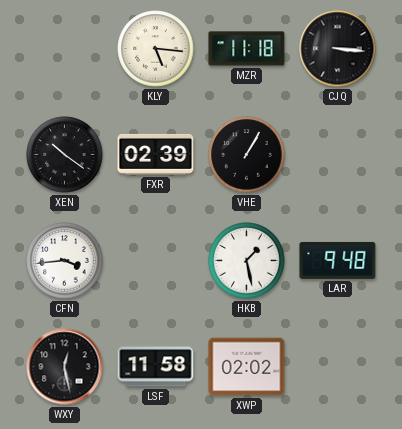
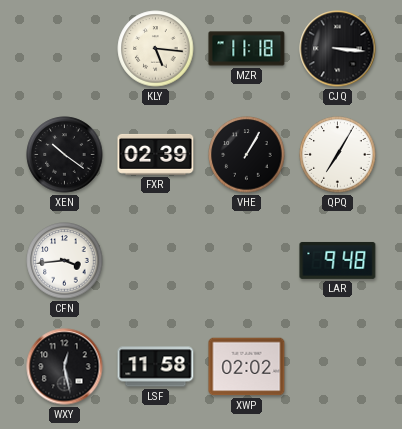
QPQ: none -> 7:05
HKB: 1:28 -> none
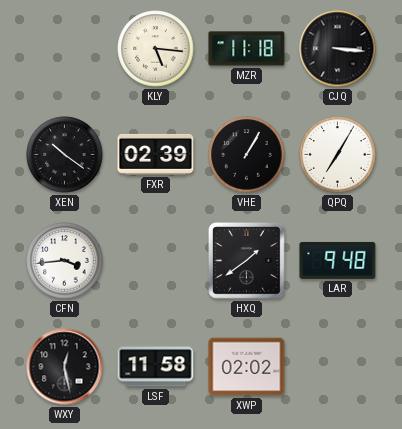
HXQ: none -> 1:39
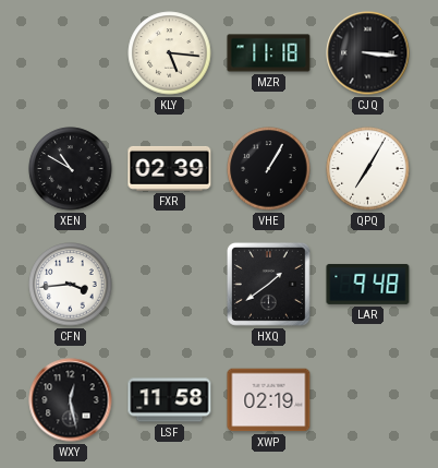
XEN: 10:21 -> 10:50
XWP: 02:02 -> 02:19
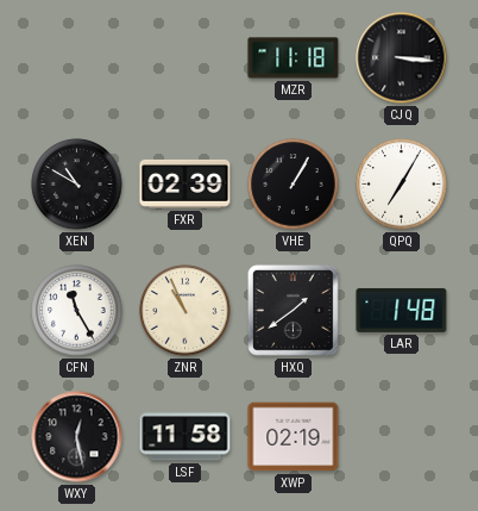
KLY: 5:16 -> none
CFN: 3:44 -> 11:25
ZNR: none -> 10:56
LAR: 9:48 -> 1:48
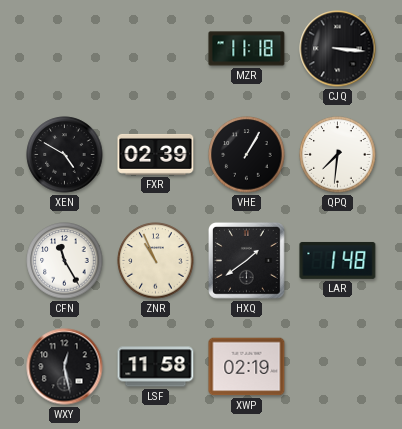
XEN: 10:50 -> 4:50
QPQ: 7:05 -> 7:31
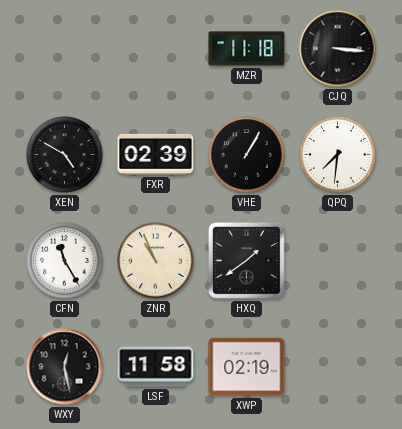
LAR: 1:48 -> none
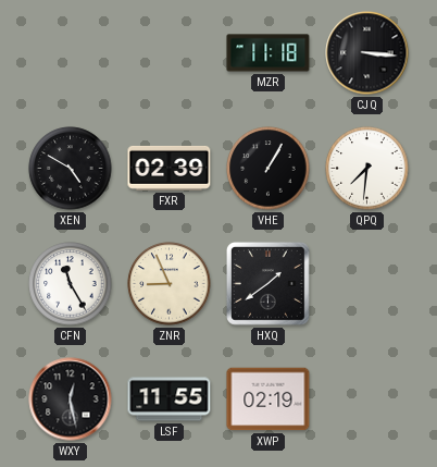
ZNR: 10:56 -> 8:56
LSF: 11:58 -> 11:55
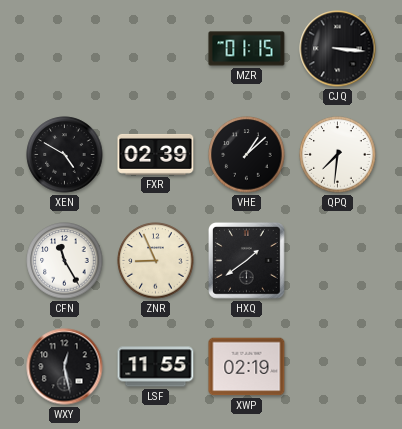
MZR: 11:18 -> 01:15
VHE: 1:05 -> 1:08
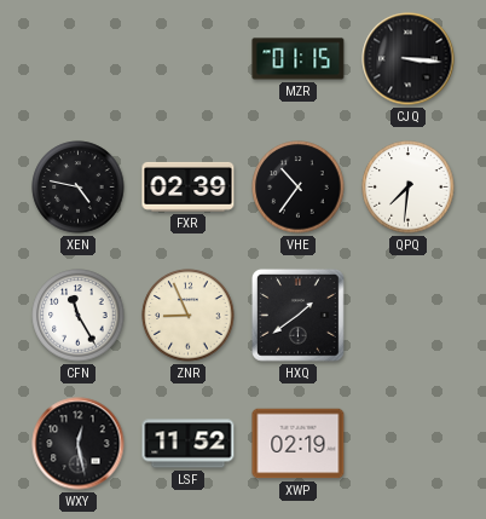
XEN: 4:50 -> 4:47
VHE: 1:08 -> 10:36
LSF: 11:55 -> 11:52
